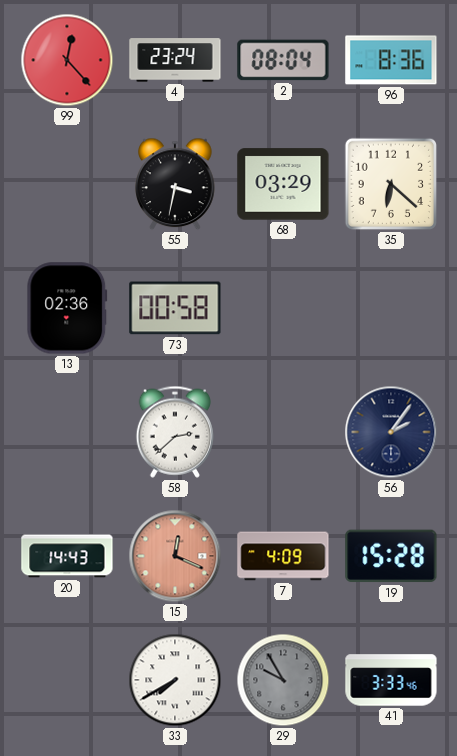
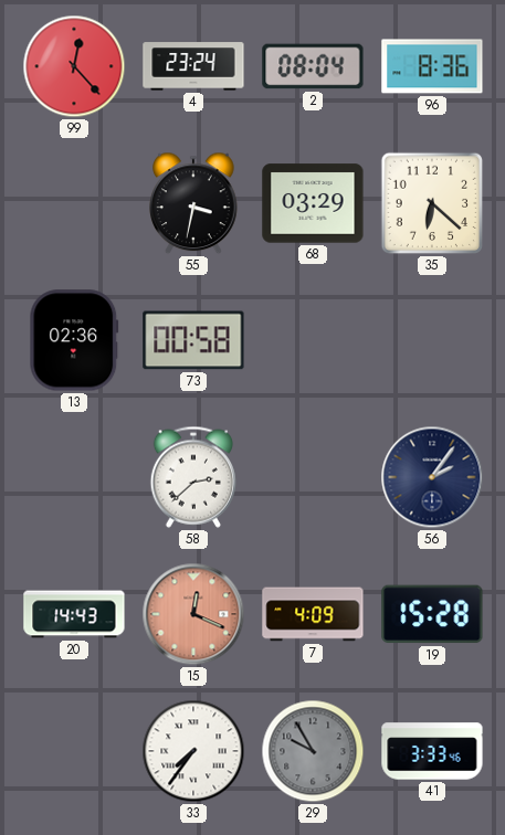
33: 7:40 -> 7:36
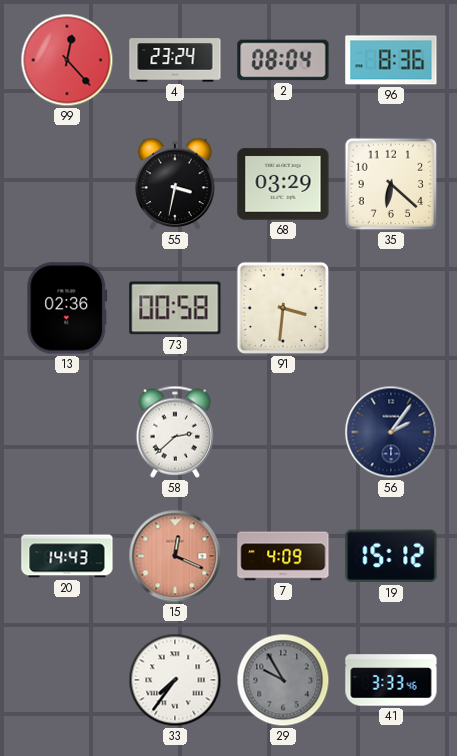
91: none -> 3:31
19: 15:28 -> 15:12
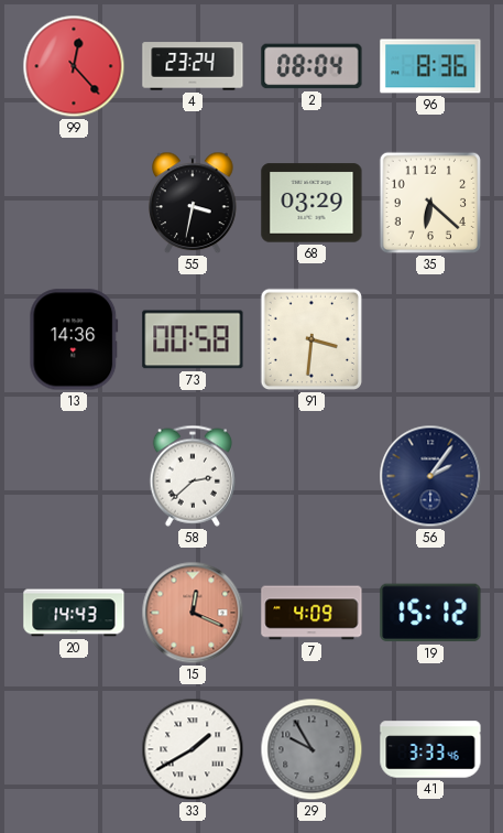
13: 02:36 -> 14:36
33: 7:36 -> 1:40
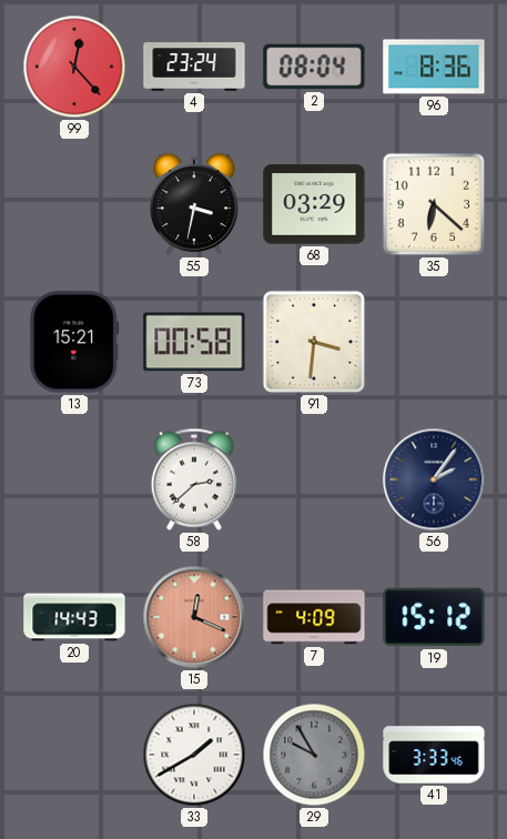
13: 14:36 -> 15:21
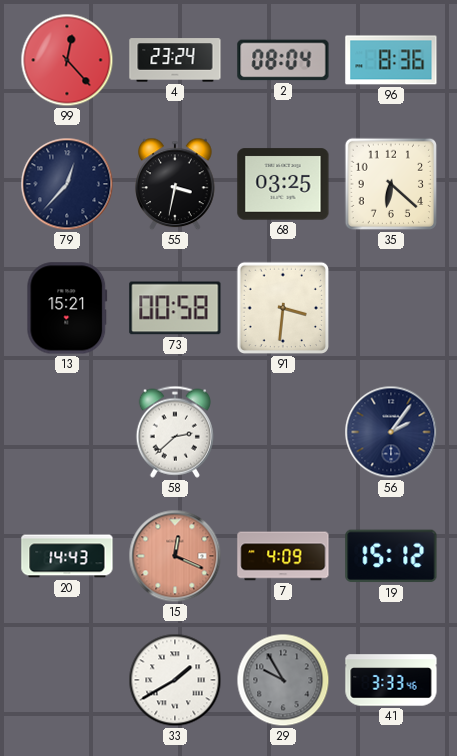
79: none -> 12:37
68: 03:29 -> 03:25
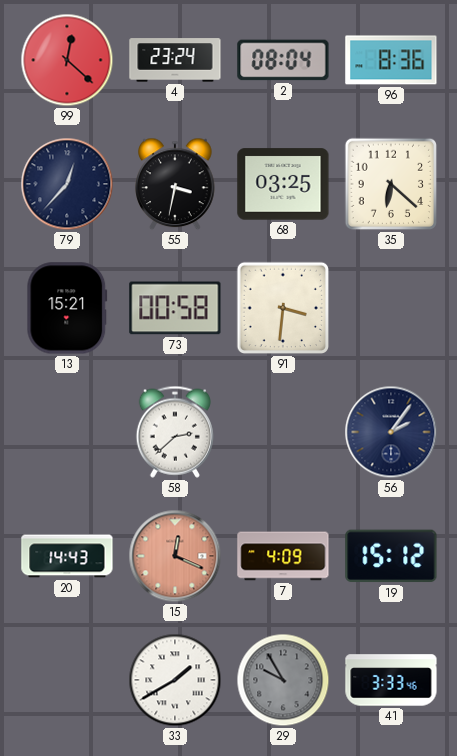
99: 12:23 -> 12:22
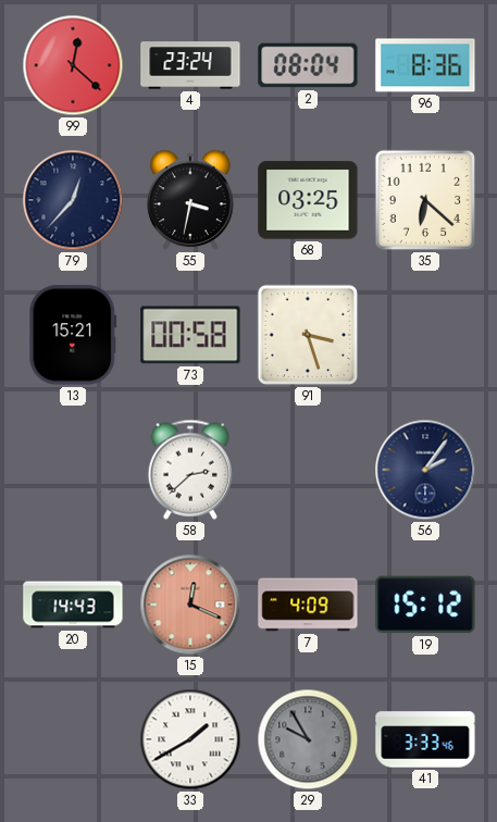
91: 3:31 -> 3:27
